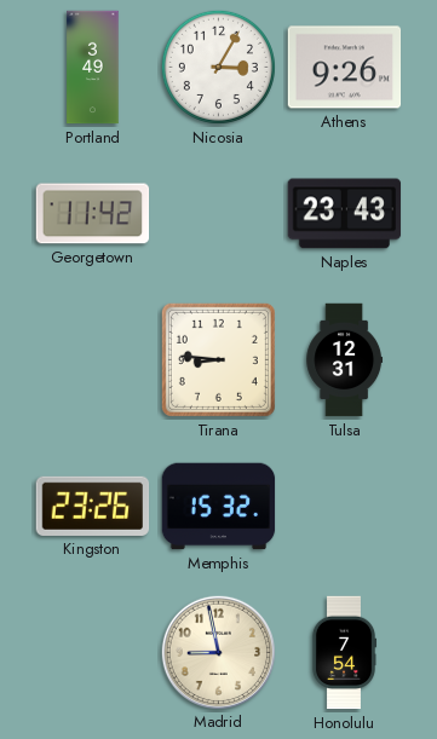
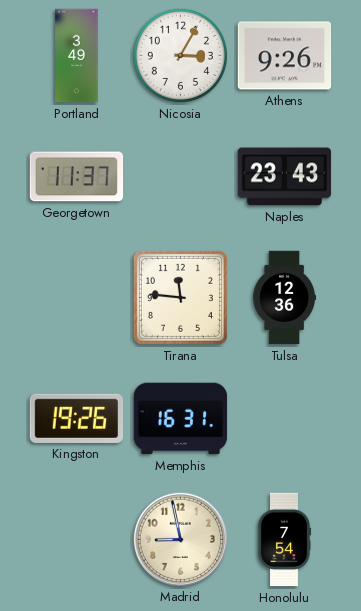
Georgetown: 11:42 -> 11:37
Tirana: 8:46 -> 11:46
Tulsa: 12:31 -> 12:36
Kingston: 23:26 -> 19:26
Memphis: 15:32 -> 16:31
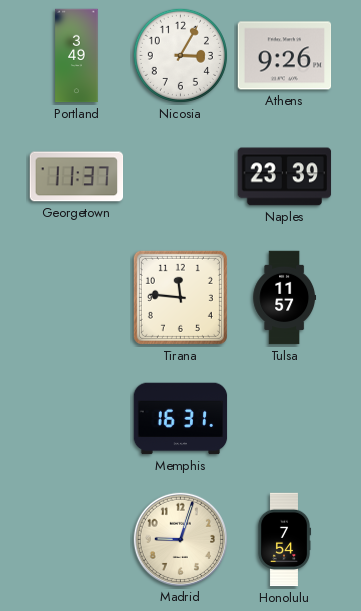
Naples: 23:43 -> 23:39
Tulsa: 12:36 -> 11:57
Kingston: 19:26 -> none
Madrid: 8:58 -> 9:03
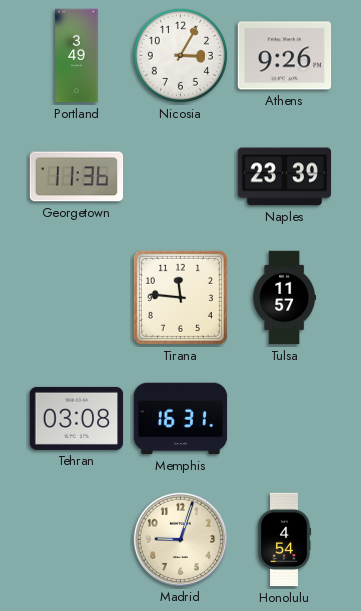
Georgetown: 11:37 -> 11:36
Tehran: none -> 03:08
Honolulu: 7:54 -> 4:54
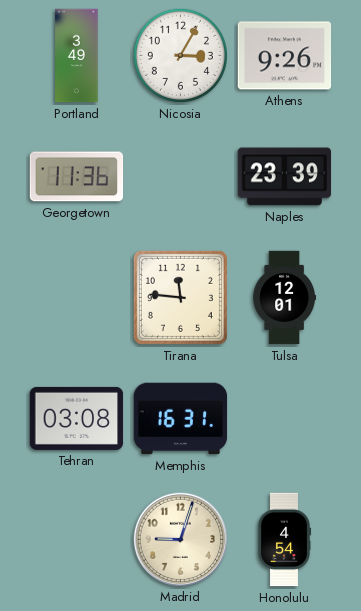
Tulsa: 11:57 -> 12:01
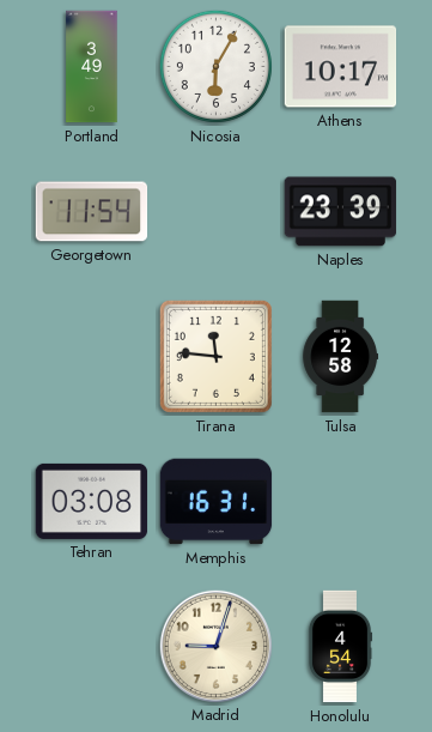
Nicosia: 3:05 -> 6:05
Athens: 9:26 -> 10:17
Georgetown: 11:36 -> 11:54
Tulsa: 12:01 -> 12:58
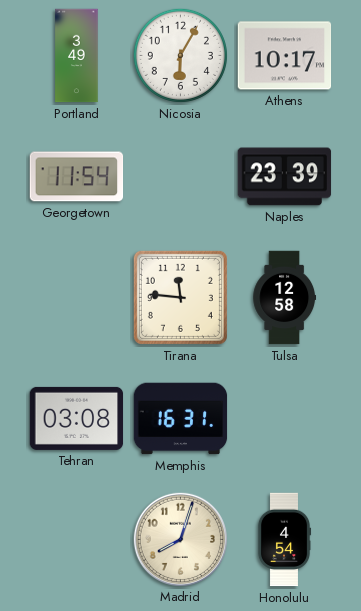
Madrid: 9:03 -> 8:03
